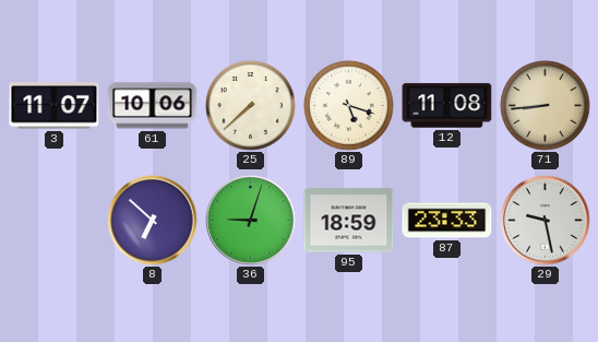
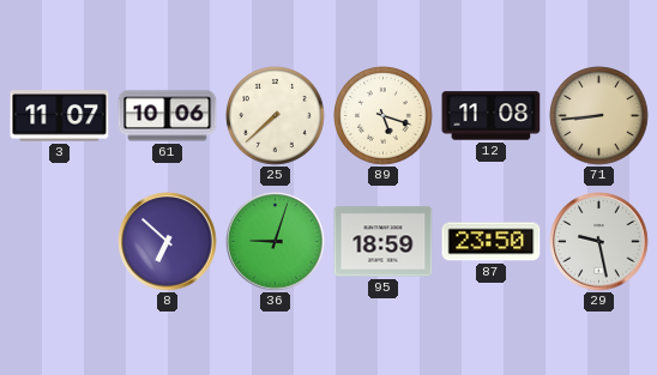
87: 23:33 -> 23:50
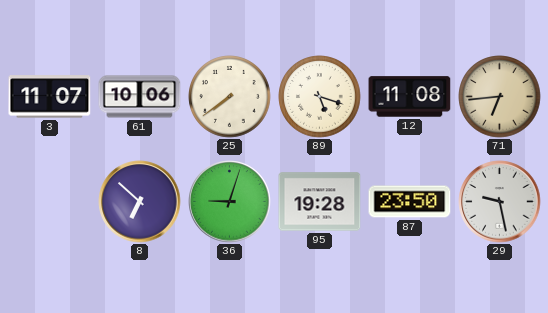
25: 7:38 -> 7:39
71: 8:44 -> 6:44
95: 18:59 -> 19:28
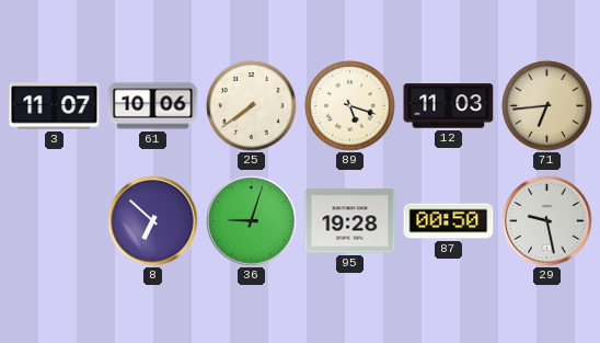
12: 11:08 -> 11:03
87: 23:50 -> 00:50
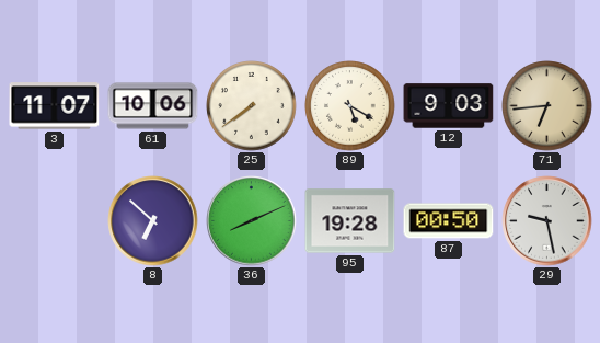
89: 5:18 -> 5:20
12: 11:03 -> 9:03
36: 9:03 -> 8:11
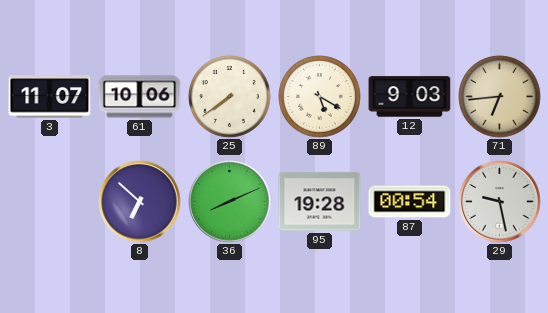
87: 00:50 -> 00:54
